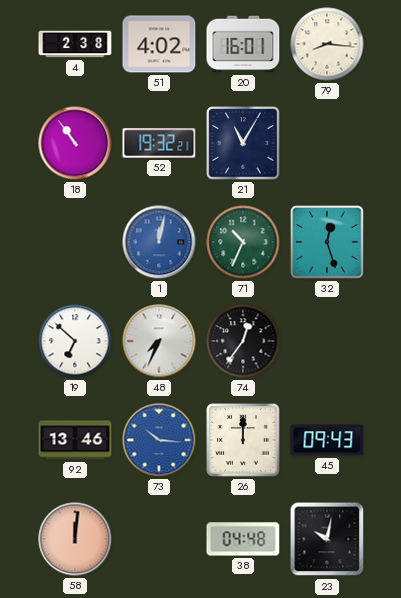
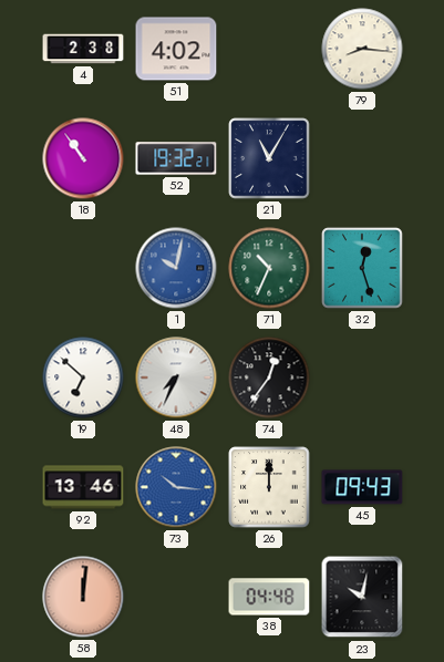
20: 16:01 -> none
1: 12:02 -> 10:02
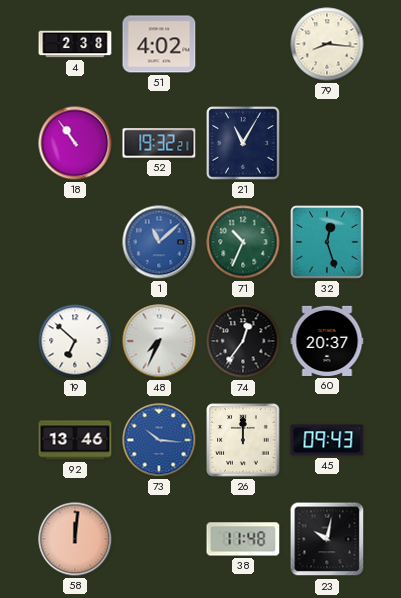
1: 10:02 -> 11:08
60: none -> 20:37
38: 04:48 -> 11:48
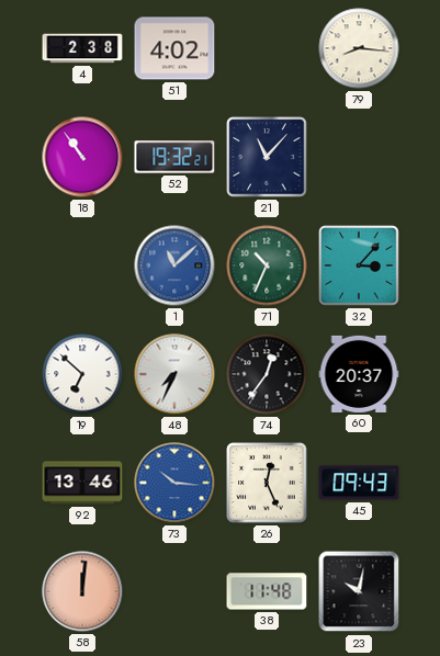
21: 11:05 -> 11:07
32: 12:27 -> 3:07
26: 12:00 -> 12:26
